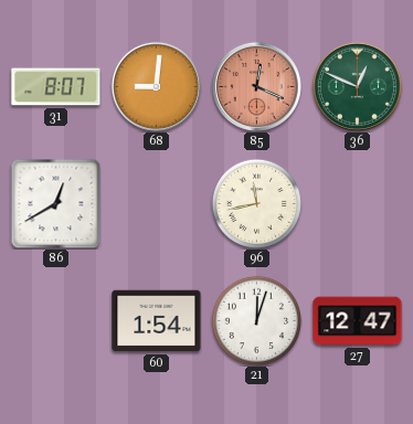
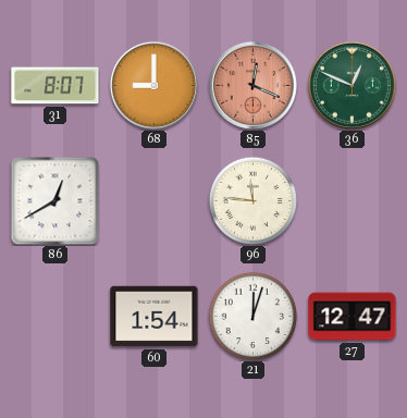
68: 9:01 -> 9:00
96: 11:43 -> 11:46
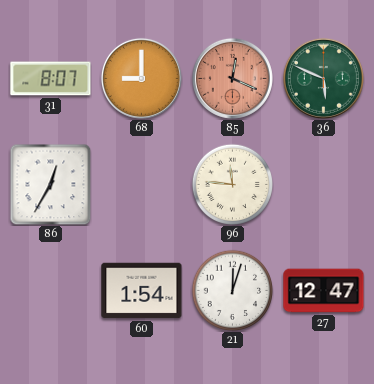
36: 12:49 -> 5:49
86: 12:40 -> 12:35
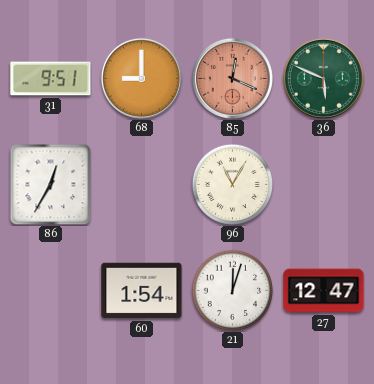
31: 8:07 -> 9:51
96: 11:46 -> 11:05
